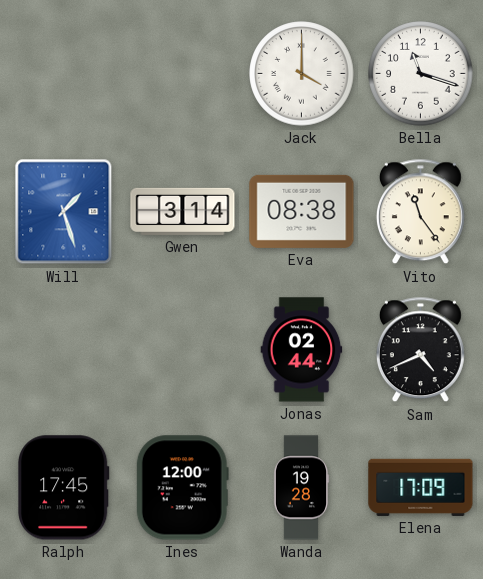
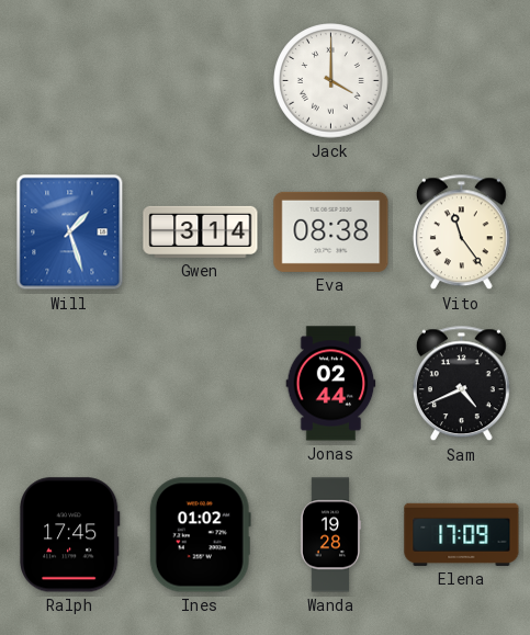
Bella: 11:18 -> none
Ines: 12:00 -> 01:02
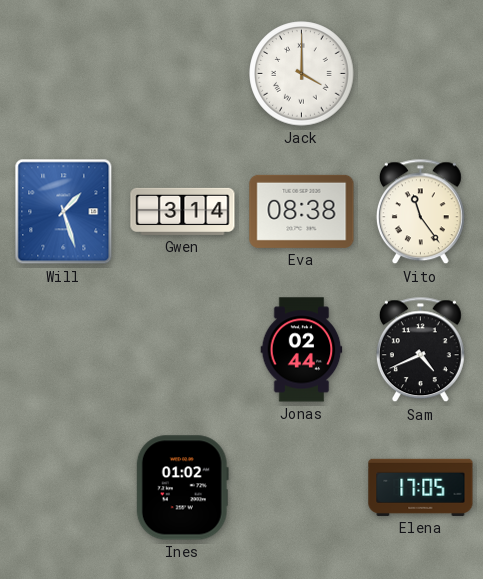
Ralph: 17:45 -> none
Wanda: 19:28 -> none
Elena: 17:09 -> 17:05
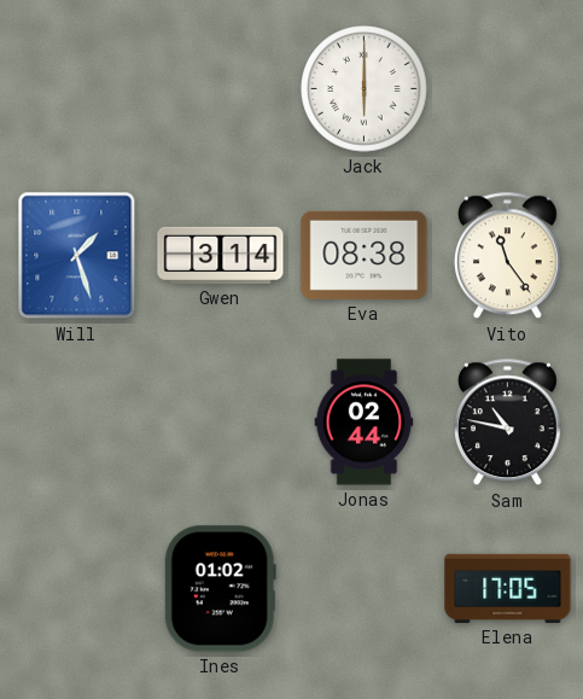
Jack: 4:00 -> 6:00
Sam: 4:41 -> 10:47
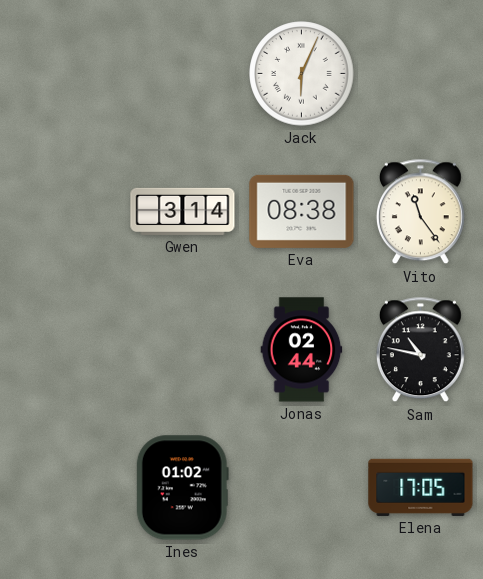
Jack: 6:00 -> 6:04
Will: 1:27 -> none
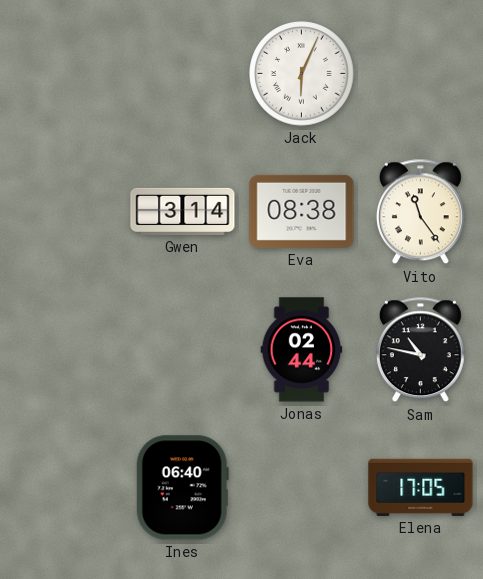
Ines: 01:02 -> 06:40
